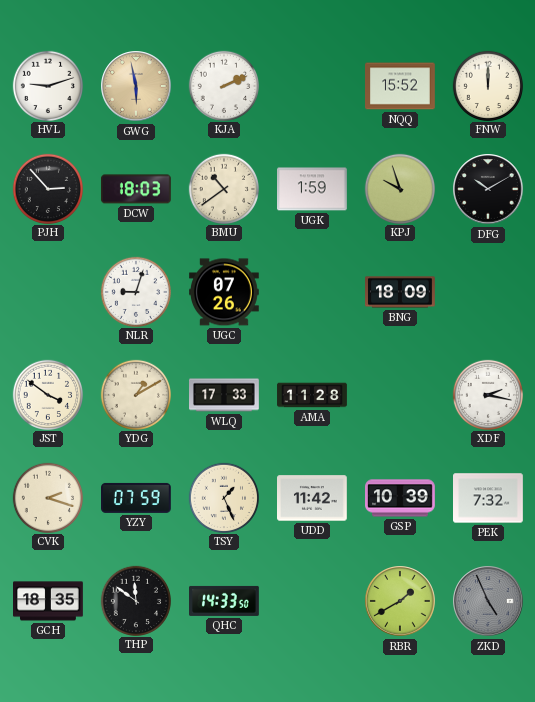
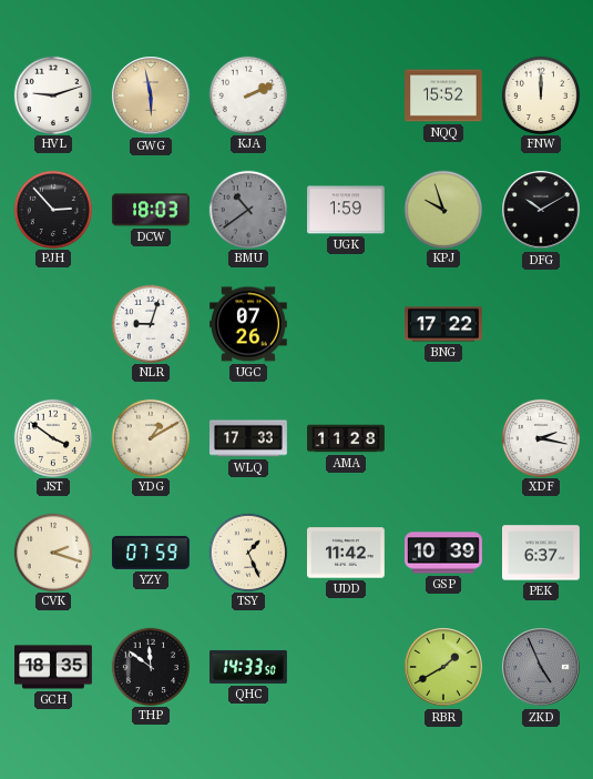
BMU dial: cream -> grey
BNG: 18:09 -> 17:22
PEK: 7:32 -> 6:37
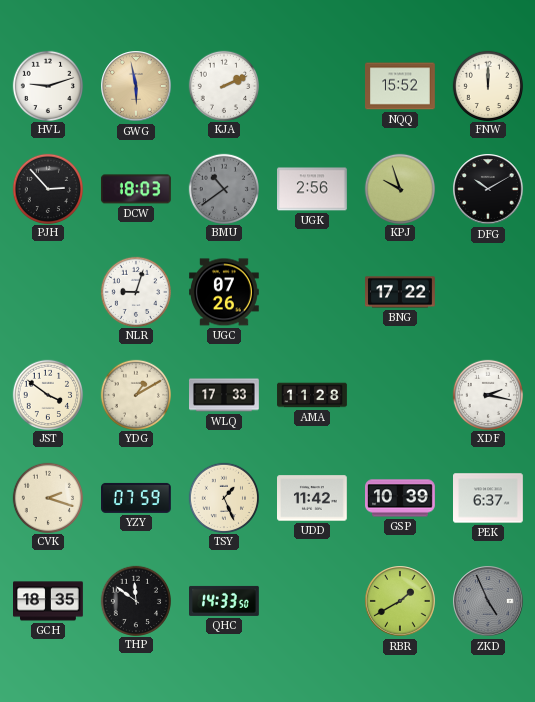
UGK: 1:59 -> 2:56
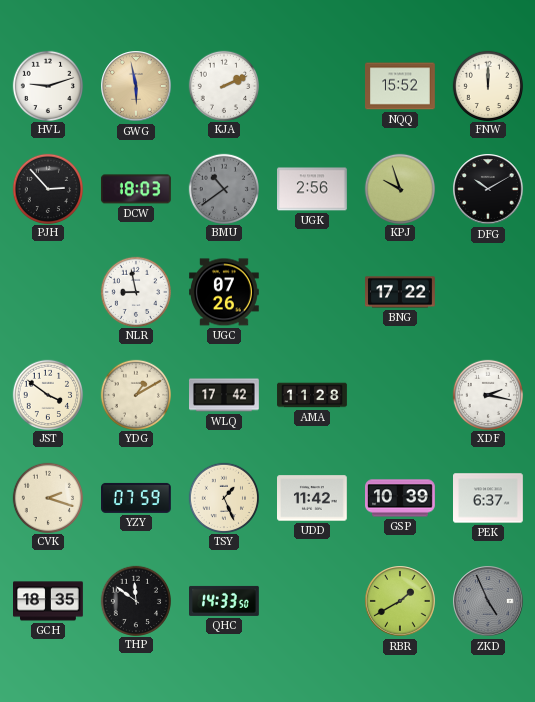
NLR: 9:03 -> 8:58
WLQ: 17:33 -> 17:42
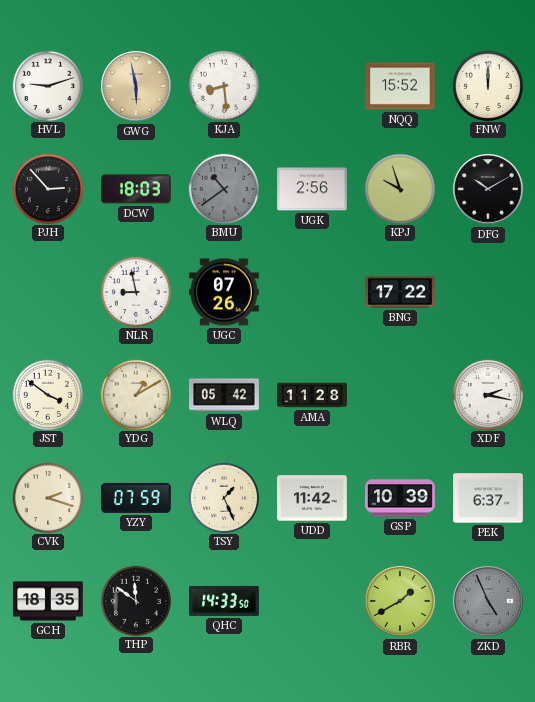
KJA: 2:11 -> 8:29
WLQ: 17:42 -> 05:42
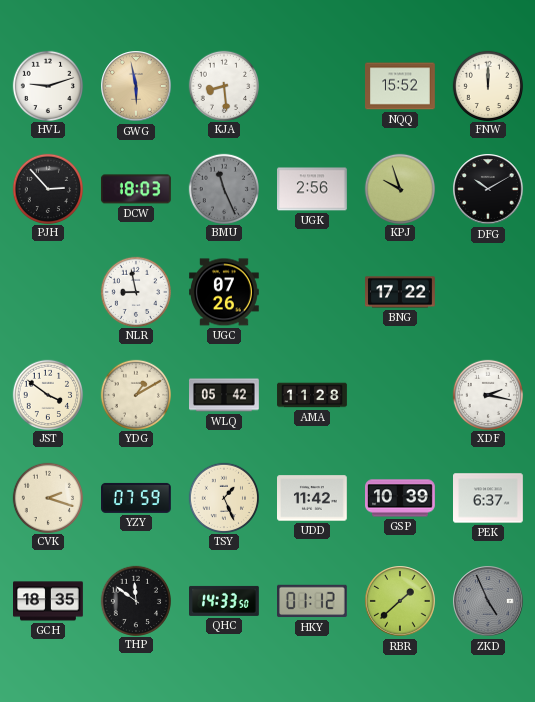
BMU: 10:39 -> 11:26
HKY: none -> 01:12
RBR: 1:40 -> 1:38
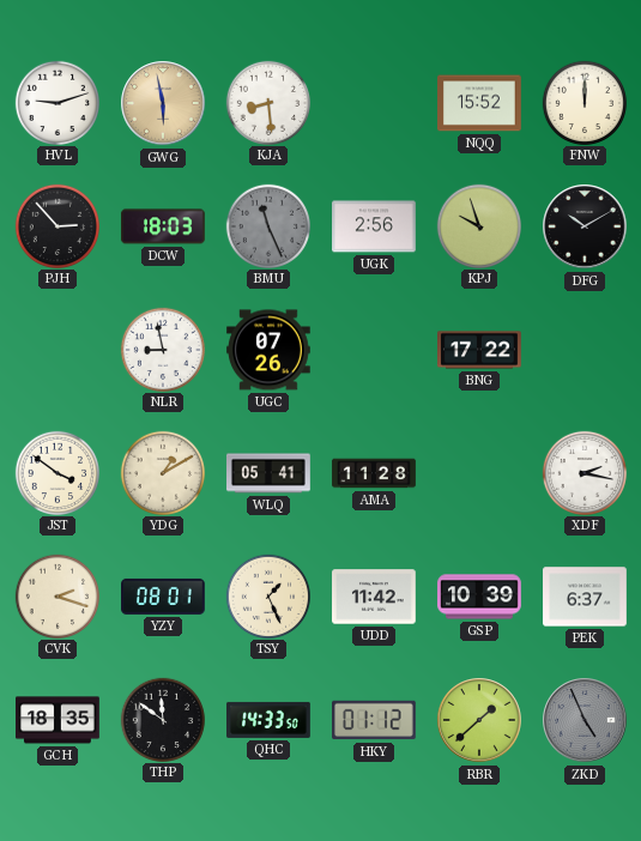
WLQ: 05:42 -> 05:41
YZY: 07:59 -> 08:01
